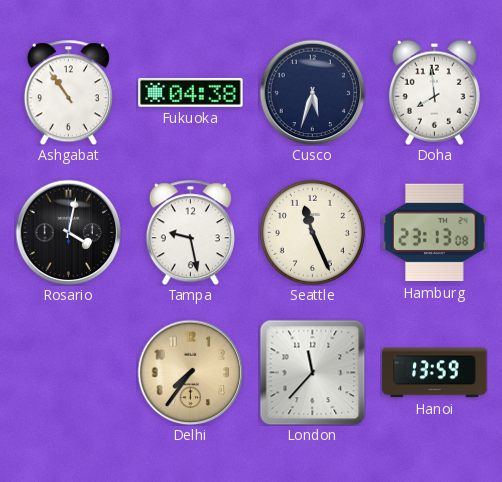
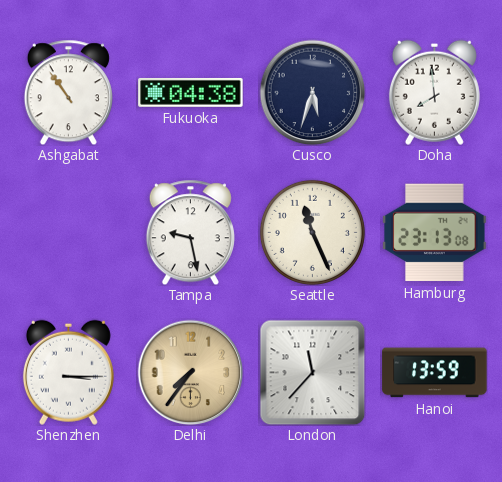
Rosario: 4:02 -> none
Shenzhen: none -> 3:15
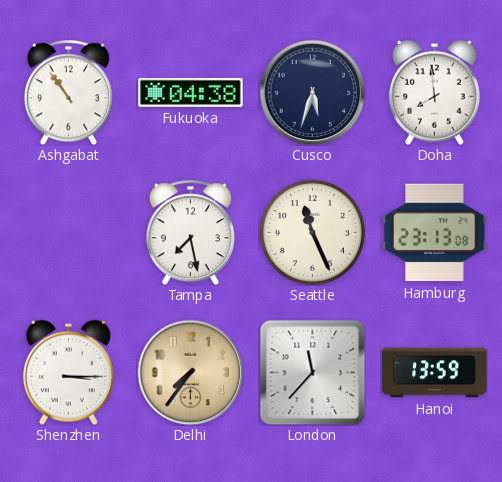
Tampa: 9:28 -> 7:28
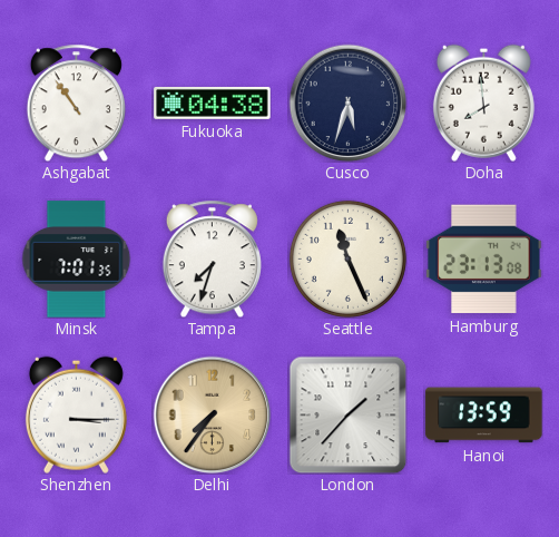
Minsk: none -> 7:01
Tampa: 7:28 -> 7:33
London: 11:37 -> 1:37
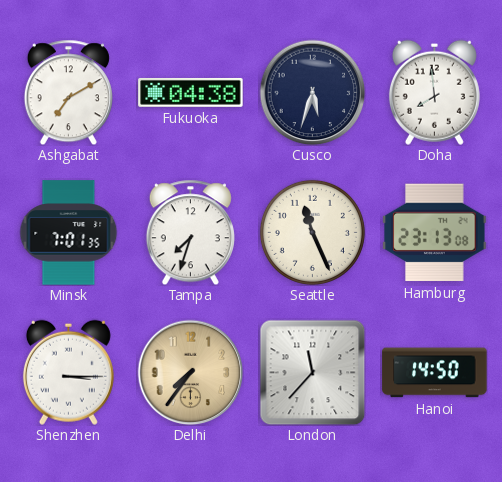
Ashgabat: 10:54 -> 7:10
London: 1:37 -> 11:37
Hanoi: 13:59 -> 14:50
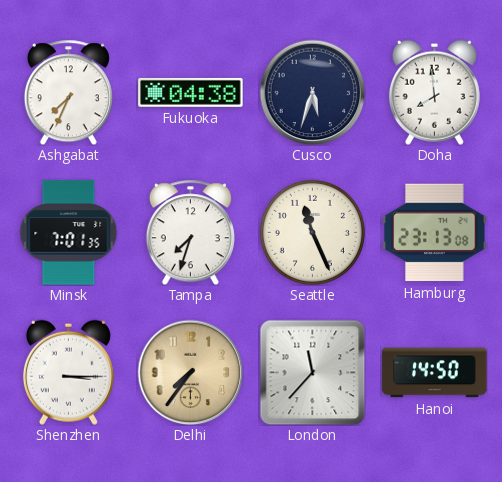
Ashgabat: 7:10 -> 7:34
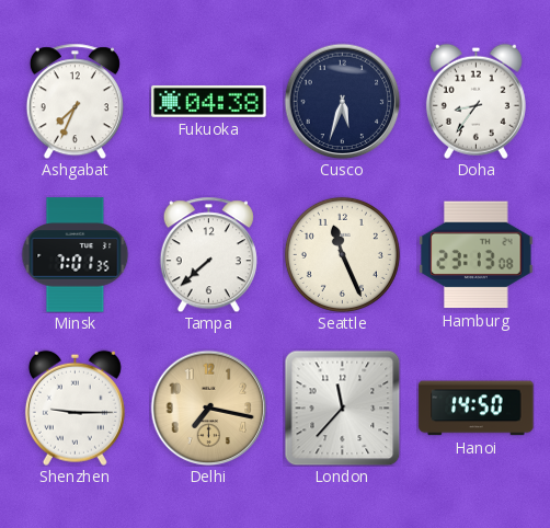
Doha: 7:59 -> 8:36
Tampa: 7:33 -> 7:38
Shenzhen: 3:15 -> 9:15
Delhi: 7:36 -> 7:17
